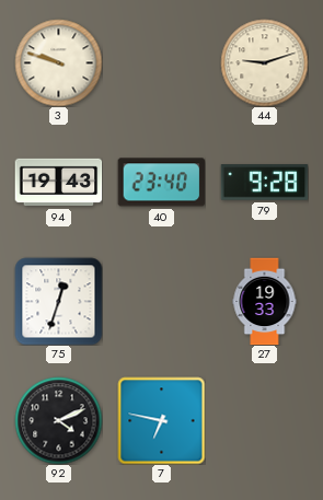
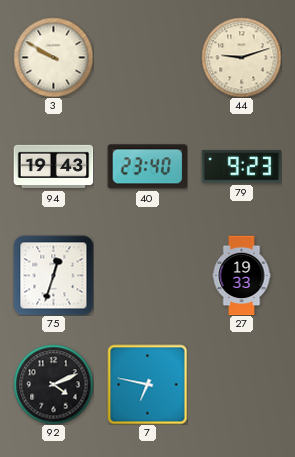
3: 9:48 -> 9:50
79: 9:28 -> 9:23
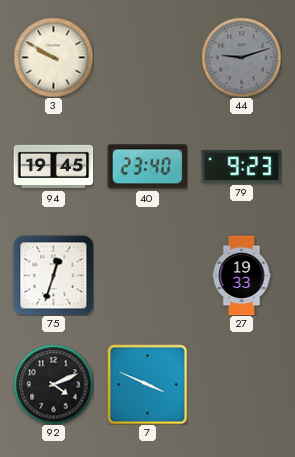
44 dial: cream -> grey
94: 19:43 -> 19:45
7: 6:47 -> 3:49
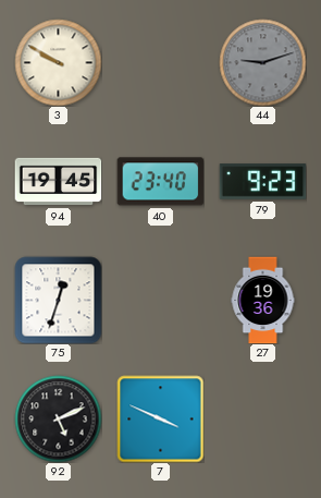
27: 19:33 -> 19:36
92: 4:11 -> 5:11
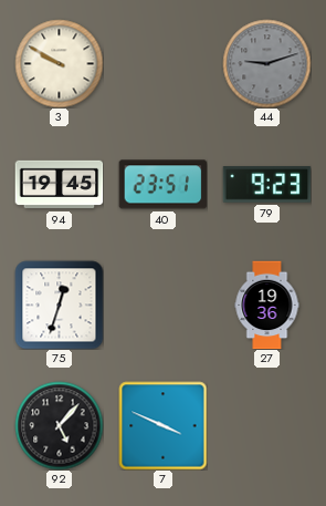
40: 23:40 -> 23:51
92: 5:11 -> 5:07
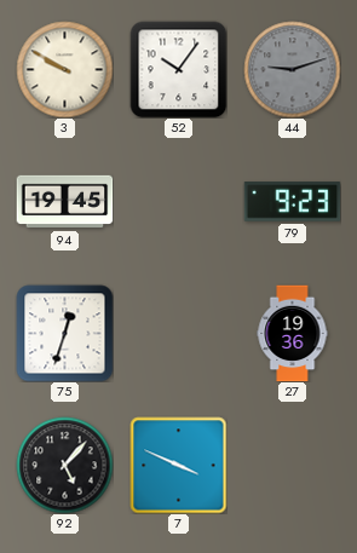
52: none -> 10:06
40: 23:51 -> none
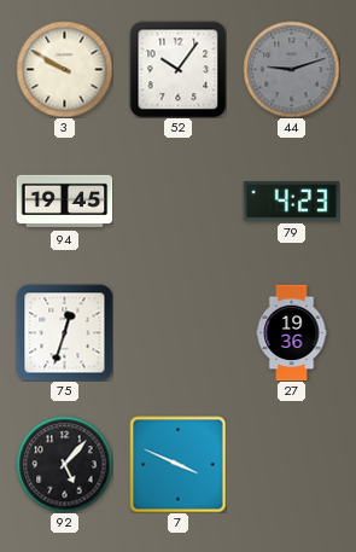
79: 9:23 -> 4:23
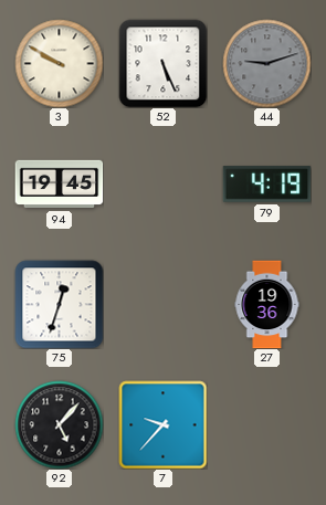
52: 10:06 -> 5:26
79: 4:23 -> 4:19
7: 3:49 -> 9:37
